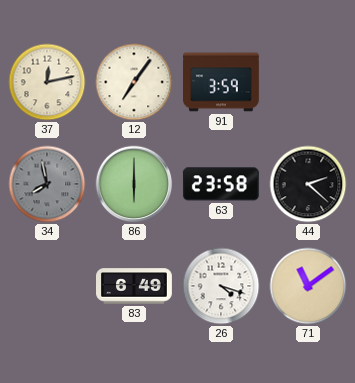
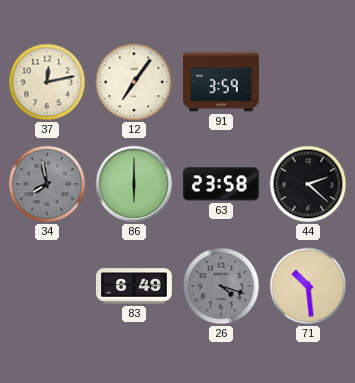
26 dial: white -> grey
71: 11:09 -> 10:29
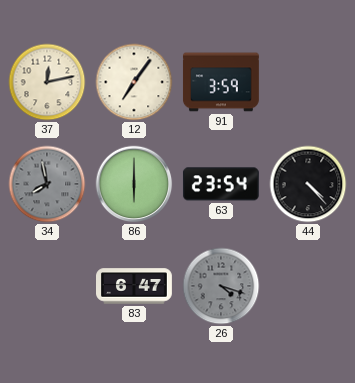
63: 23:58 -> 23:54
44: 2:22 -> 4:23
83: 6:49 -> 6:47
71: 10:29 -> none
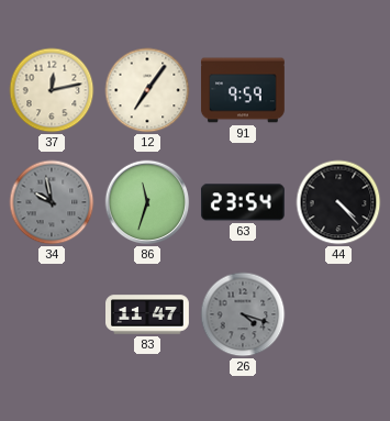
91: 3:59 -> 9:59
34: 7:58 -> 9:58
86: 6:00 -> 11:33
83: 6:47 -> 11:47
